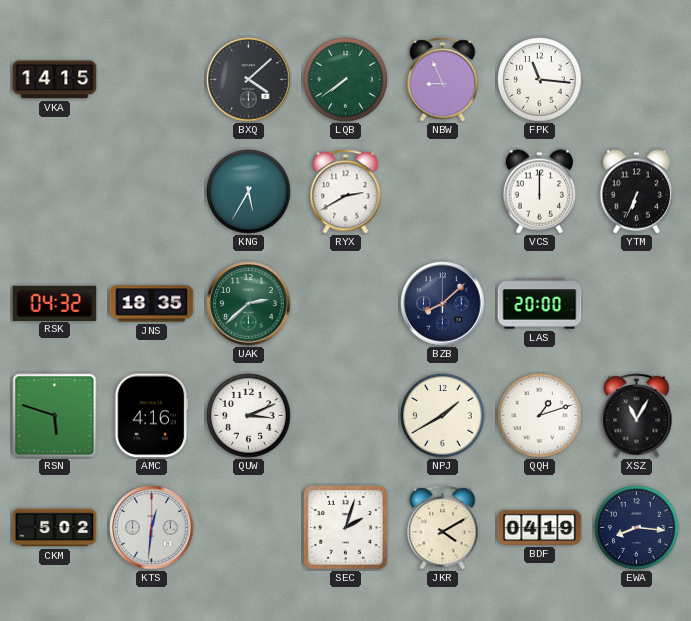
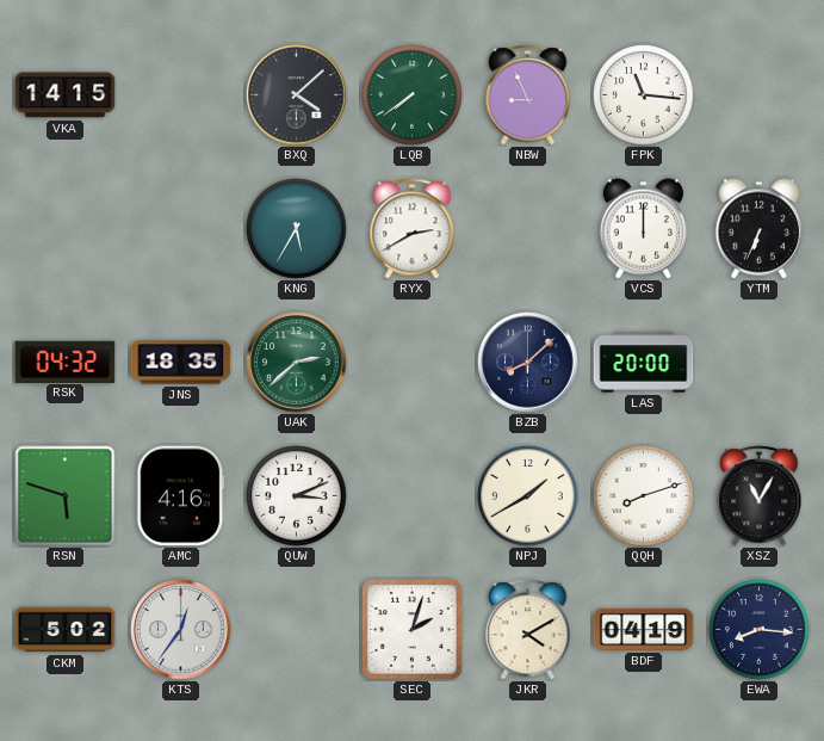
QQH: 1:12 -> 8:12
KTS: 12:31 -> 12:36
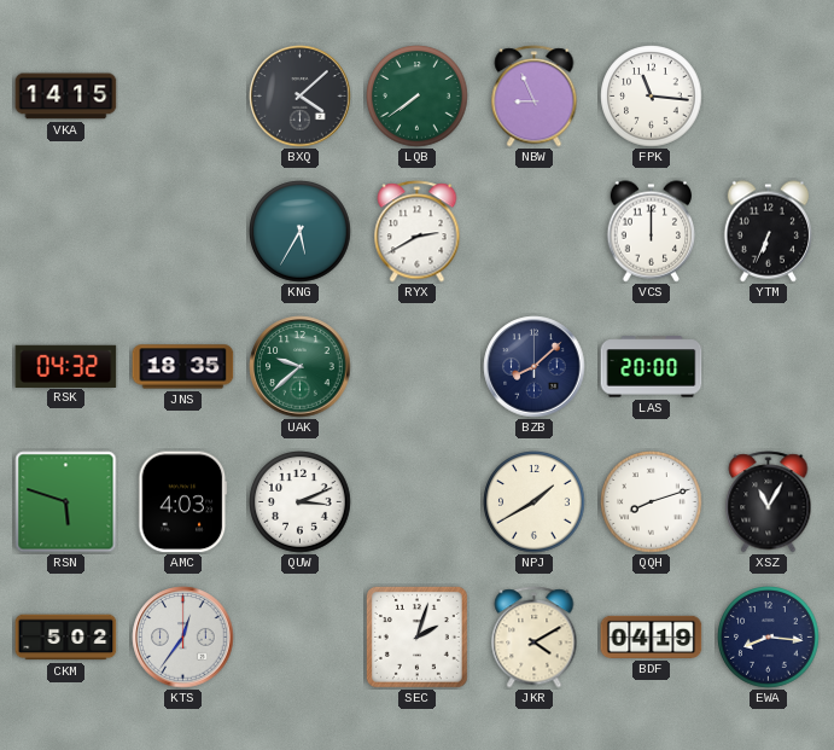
UAK: 2:38 -> 9:38
AMC: 4:16 -> 4:03
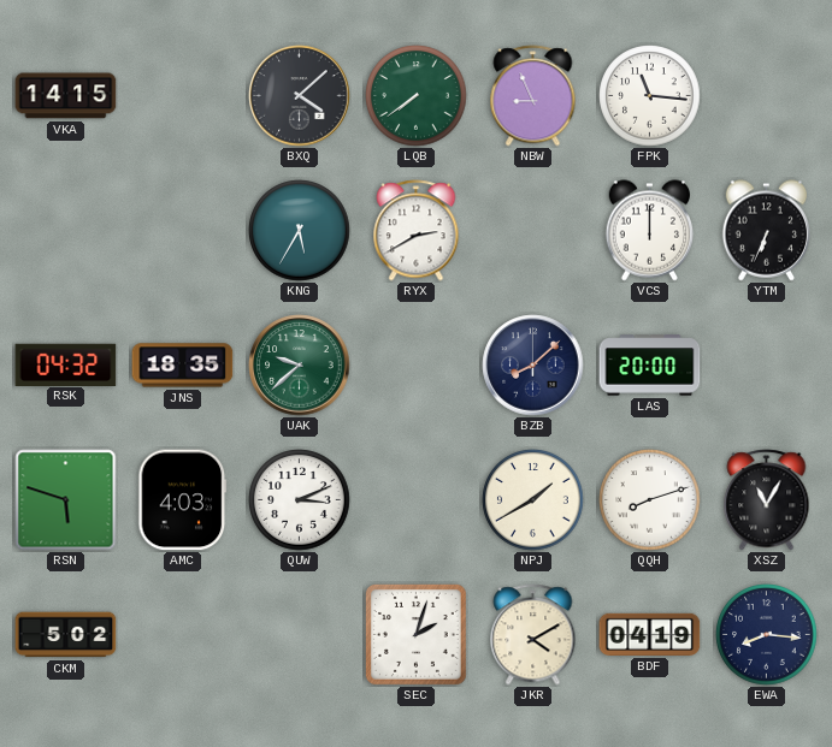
KTS: 12:36 -> none
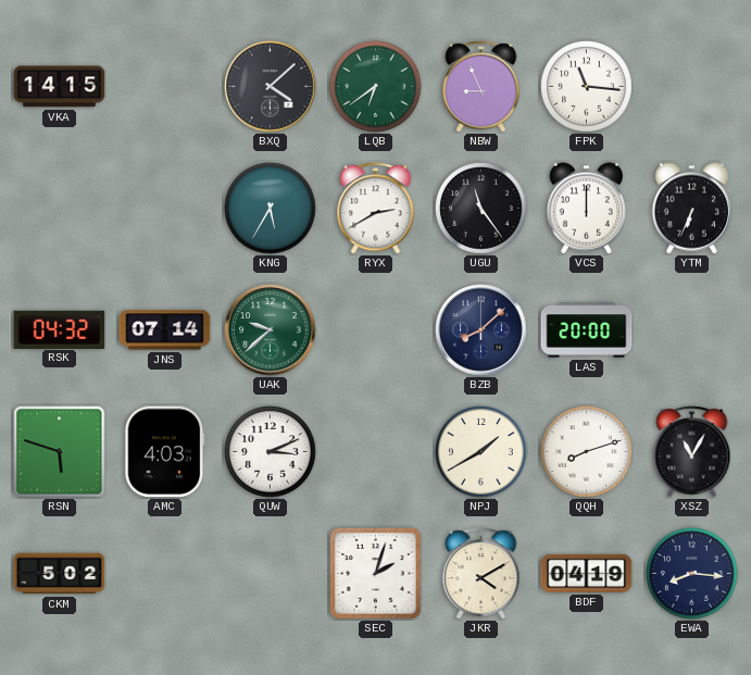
LQB: 7:39 -> 6:39
UGU: none -> 11:24
JNS: 18:35 -> 07:14
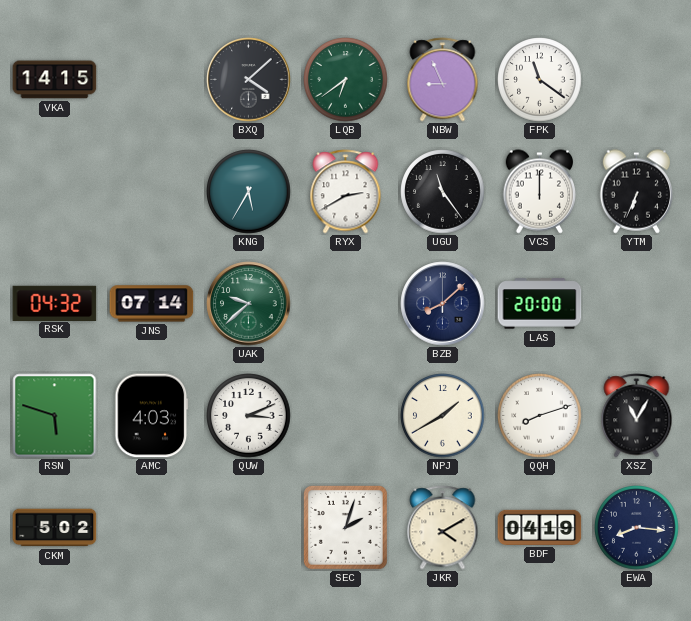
FPK: 11:16 -> 11:21
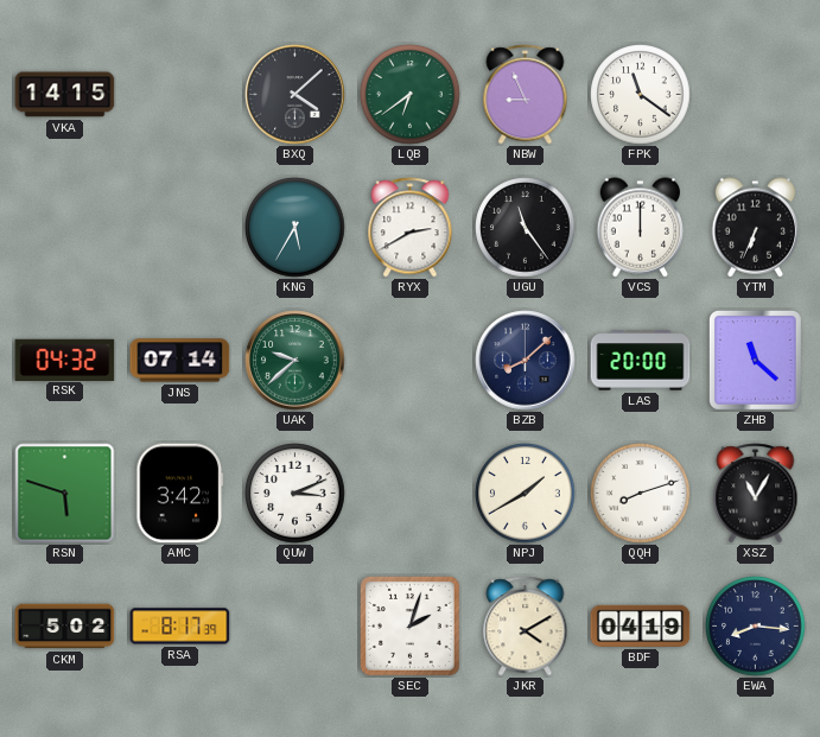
ZHB: none -> 11:22
AMC: 4:03 -> 3:42
RSA: none -> 8:17
